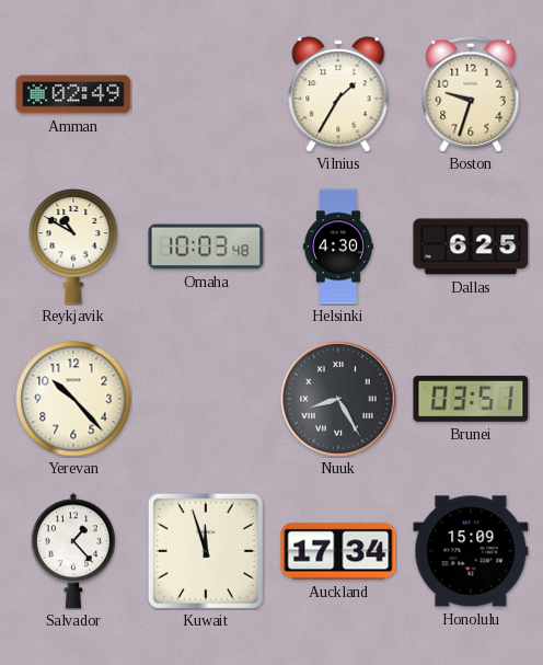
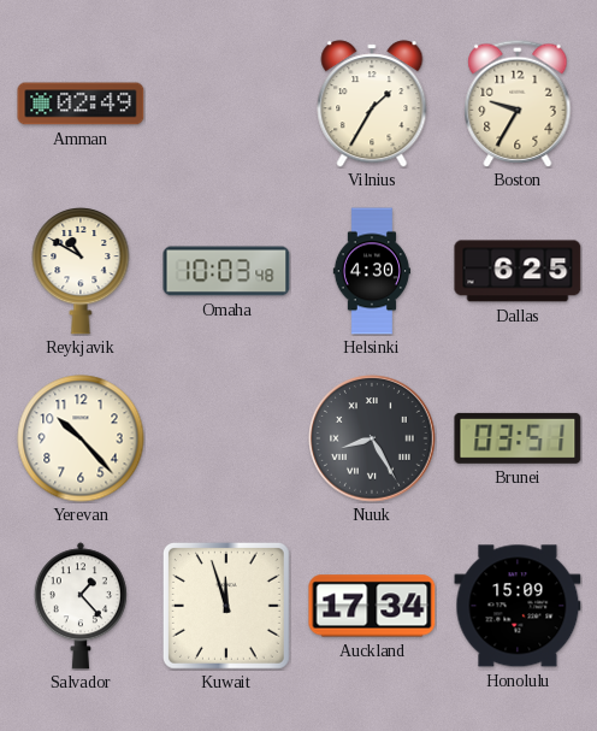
Boston: 9:33 -> 9:35
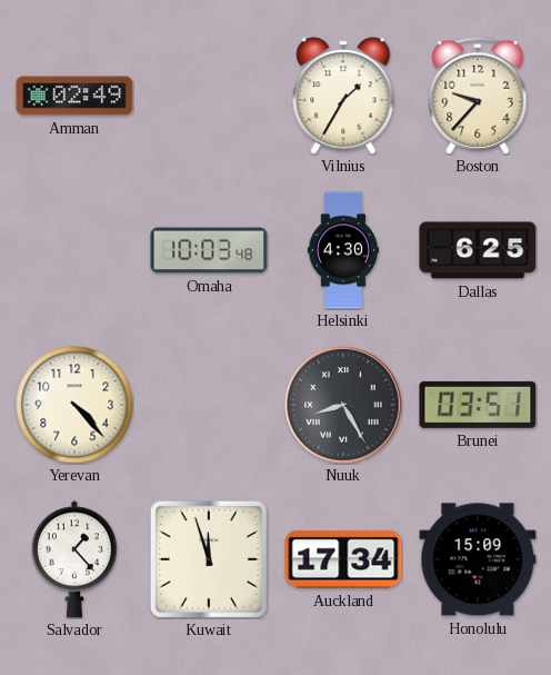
Boston: 9:35 -> 9:37
Reykjavik: 10:50 -> none
Yerevan: 10:23 -> 4:23
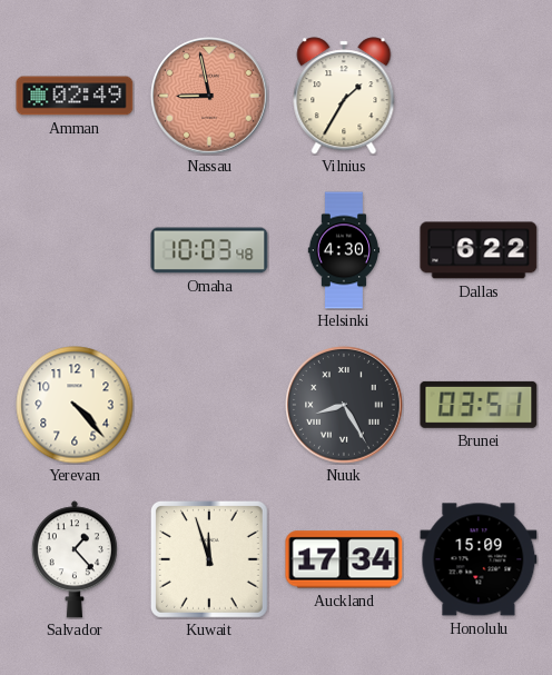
Nassau: none -> 8:58
Boston: 9:37 -> none
Dallas: 6:25 -> 6:22
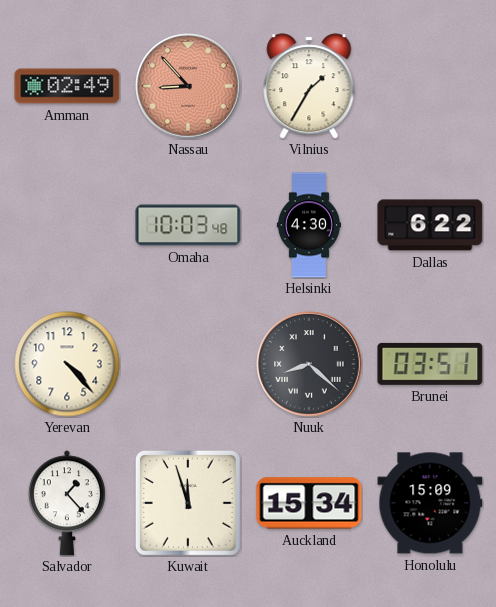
Nassau: 8:58 -> 8:53
Nuuk: 8:25 -> 8:22
Auckland: 17:34 -> 15:34
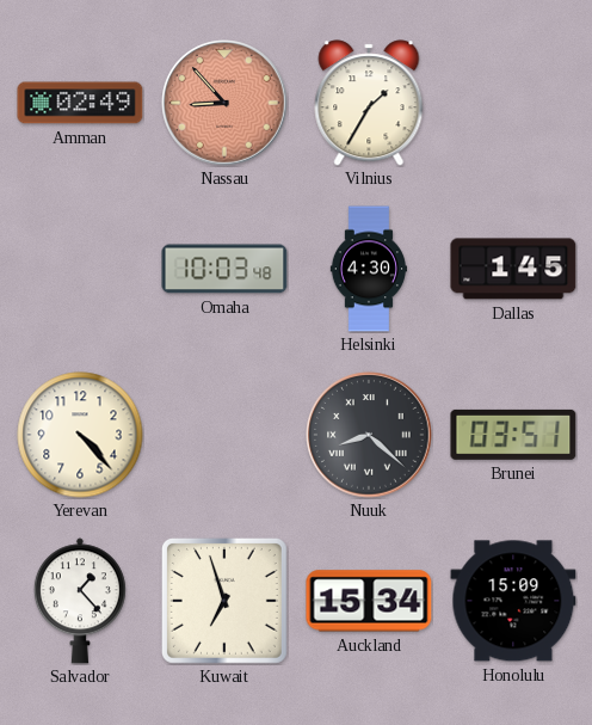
Dallas: 6:22 -> 1:45
Kuwait: 11:57 -> 6:57
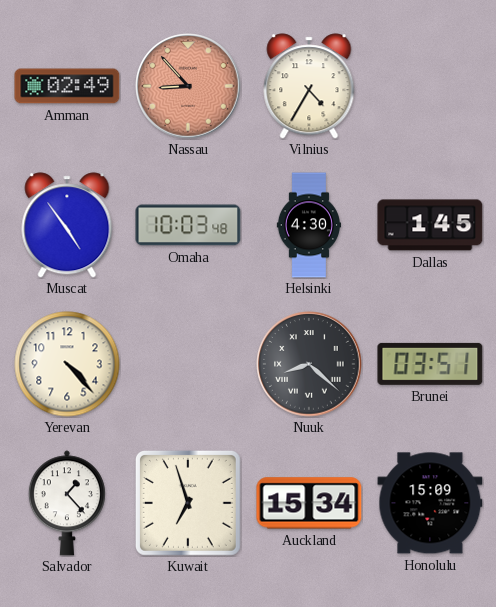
Vilnius: 1:35 -> 4:35
Muscat: none -> 4:54
